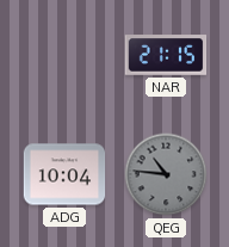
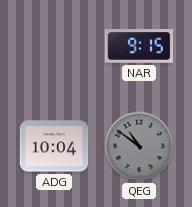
NAR: 21:15 -> 9:15
QEG: 10:46 -> 10:51
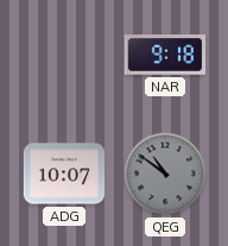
NAR: 9:15 -> 9:18
ADG: 10:04 -> 10:07
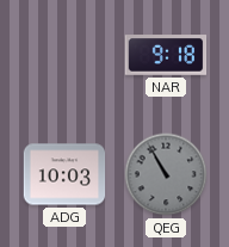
ADG: 10:07 -> 10:03
QEG: 10:51 -> 10:55
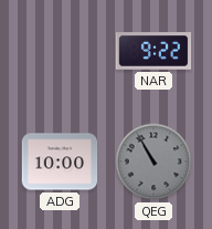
NAR: 9:18 -> 9:22
ADG: 10:03 -> 10:00
